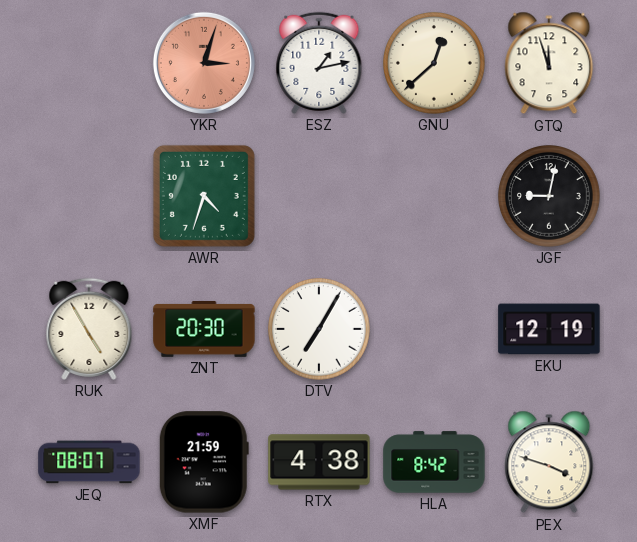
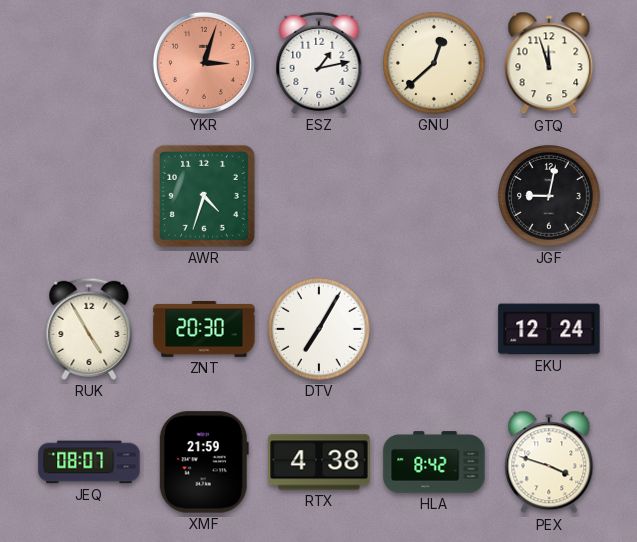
EKU: 12:19 -> 12:24
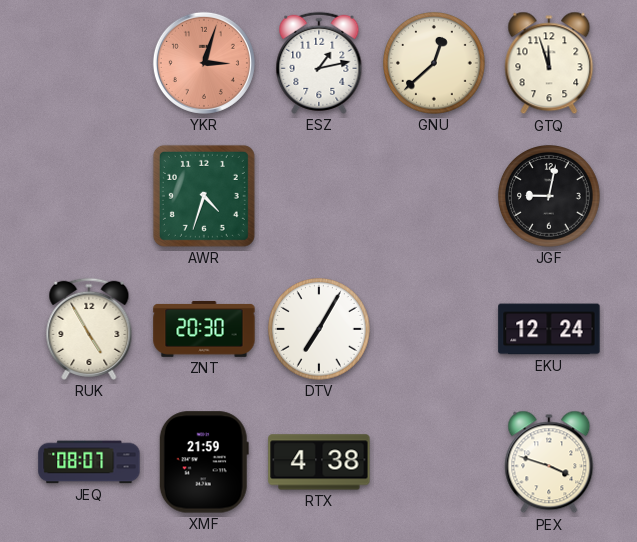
HLA: 8:42 -> none
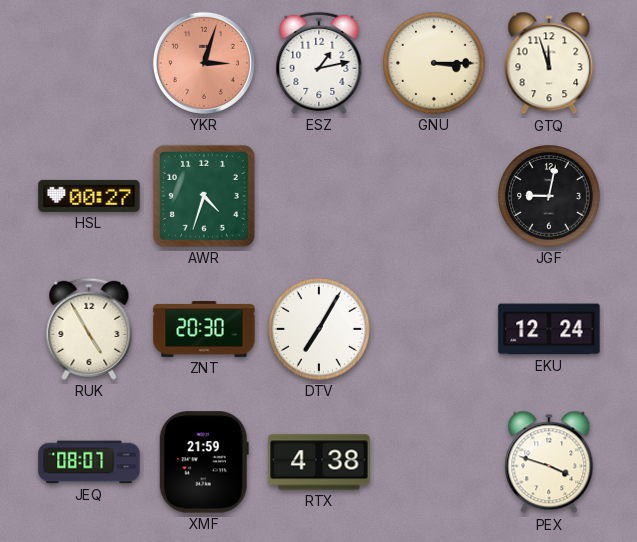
GNU: 12:38 -> 3:15
HSL: none -> 00:27
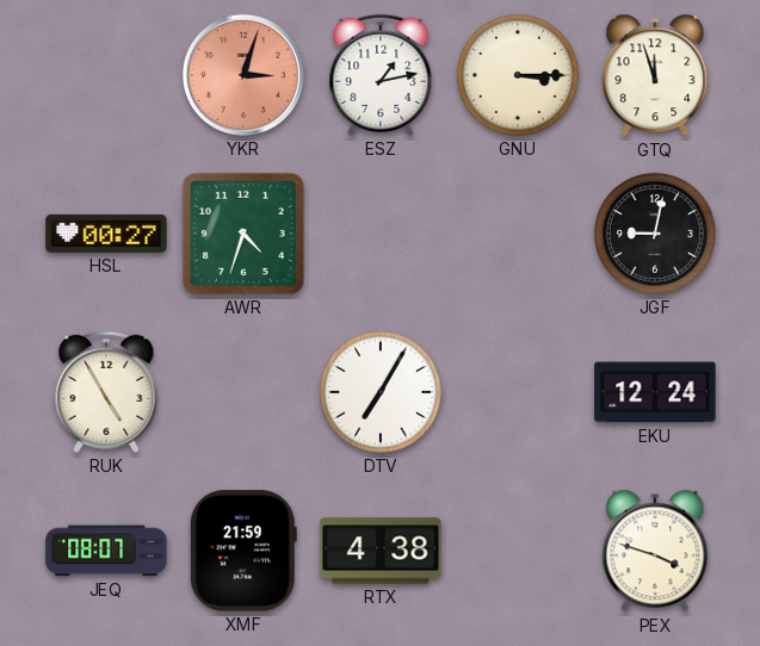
ZNT: 20:30 -> none
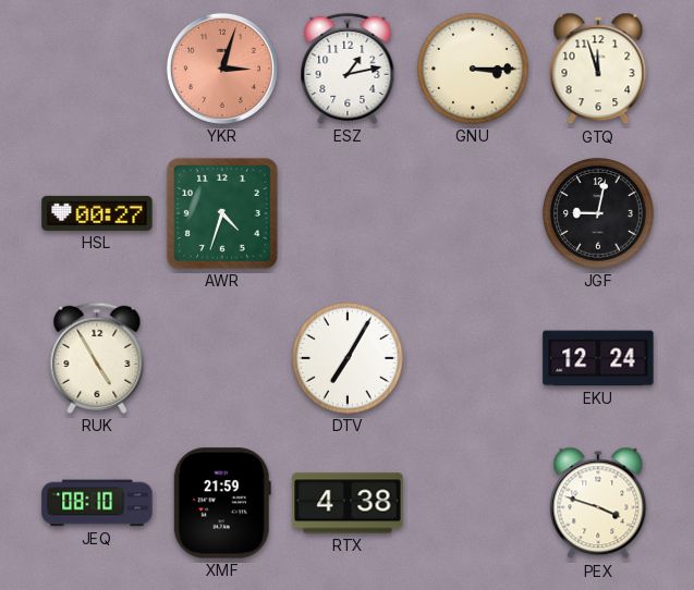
JEQ: 08:07 -> 08:10
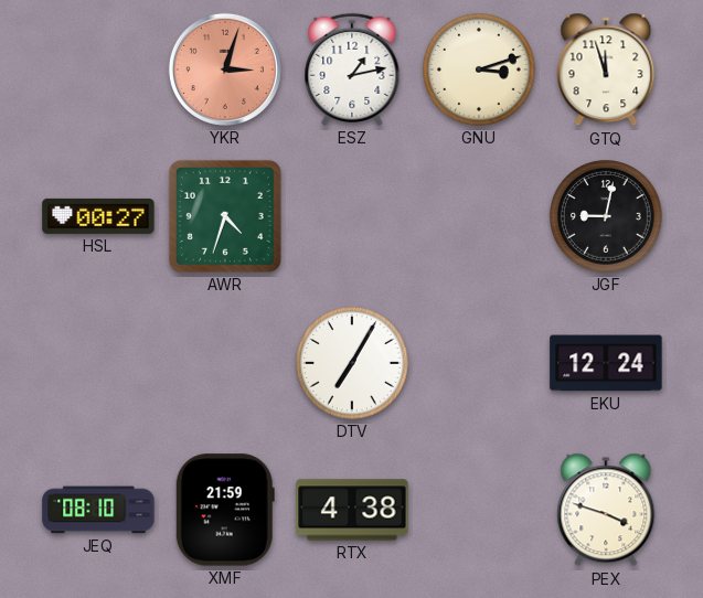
GNU: 3:15 -> 3:12
RUK: 4:55 -> none
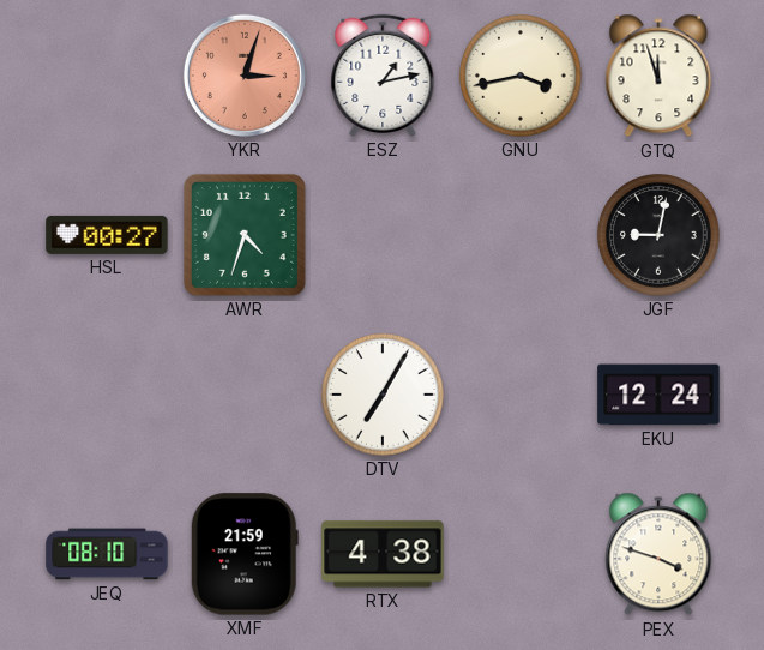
GNU: 3:12 -> 3:43
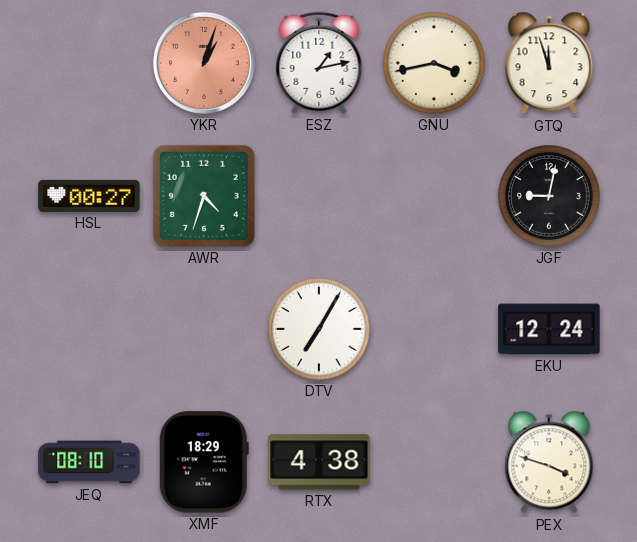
YKR: 3:03 -> 1:03
XMF: 21:59 -> 18:29
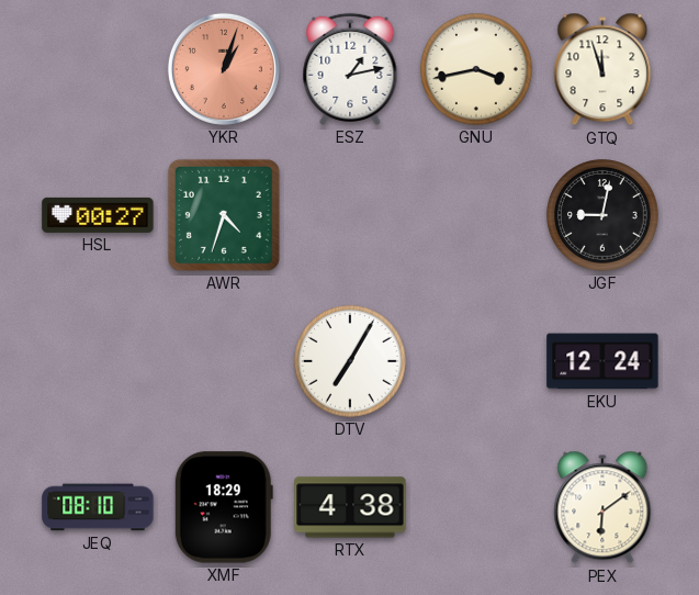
PEX: 3:48 -> 6:09
